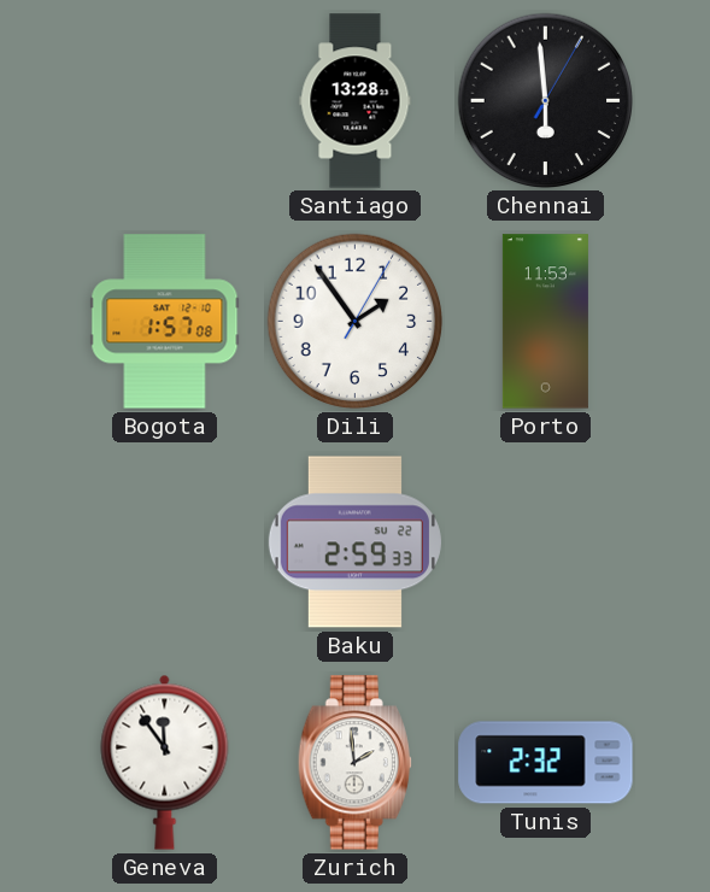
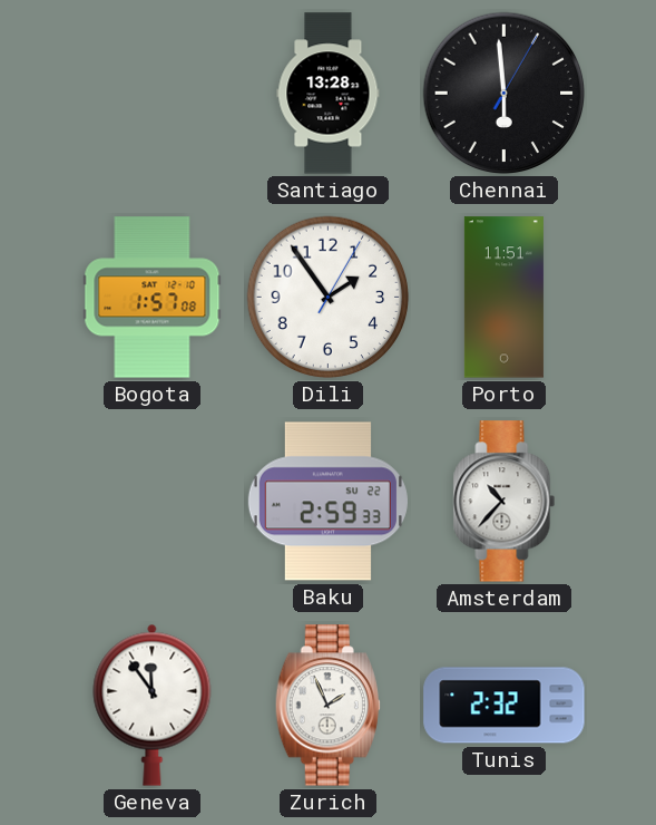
Porto: 11:53 -> 11:51
Amsterdam: none -> 10:37
Zurich: 1:59 -> 1:56
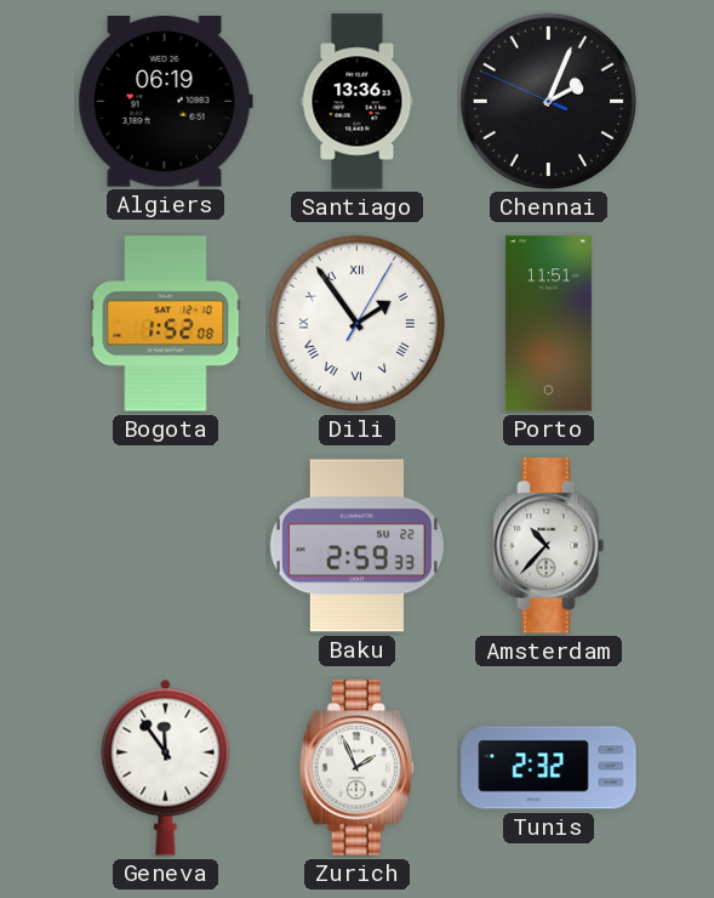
Algiers: none -> 06:19
Santiago: 13:28 -> 13:36
Chennai: 5:59 -> 2:03
Bogota: 1:57 -> 1:52
Dili numerals: Arabic -> Roman
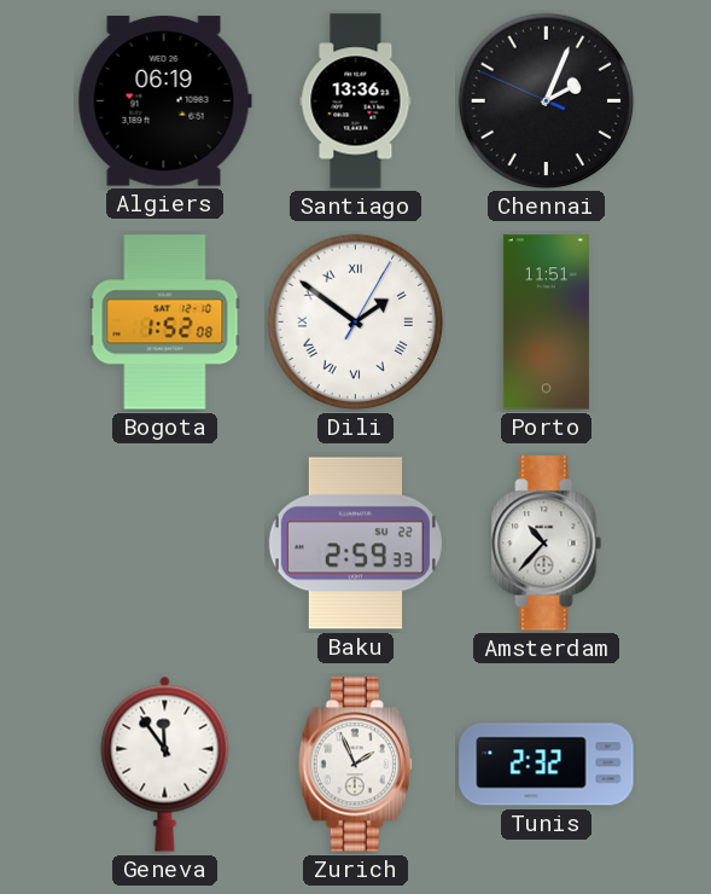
Dili: 1:54 -> 1:51
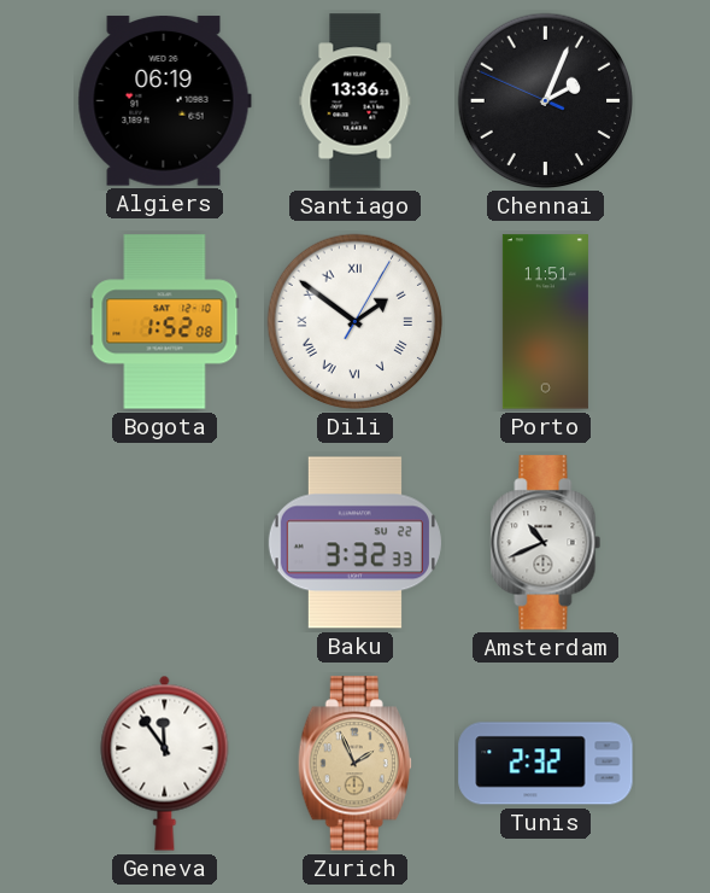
Baku: 2:59 -> 3:32
Amsterdam: 10:37 -> 10:41
Zurich dial: white -> champagne
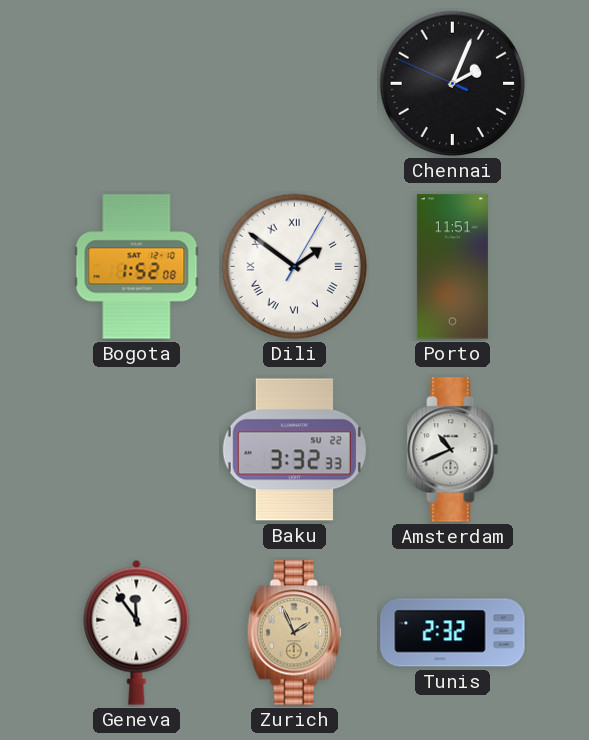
Algiers: 06:19 -> none
Santiago: 13:36 -> none
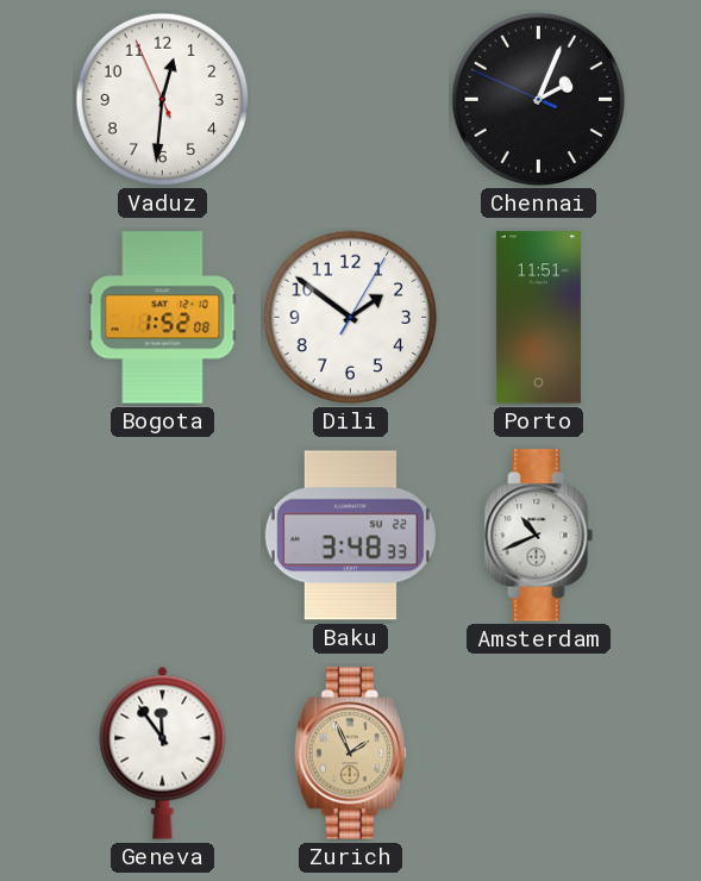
Vaduz: none -> 12:30
Dili numerals: Roman -> Arabic
Baku: 3:32 -> 3:48
Tunis: 2:32 -> none
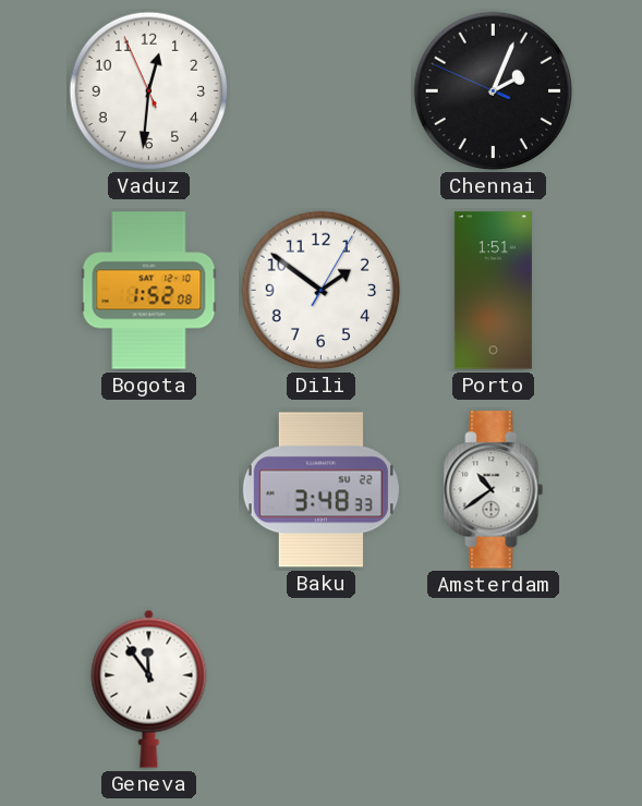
Porto: 11:51 -> 1:51
Amsterdam: 10:41 -> 10:39
Zurich: 1:56 -> none
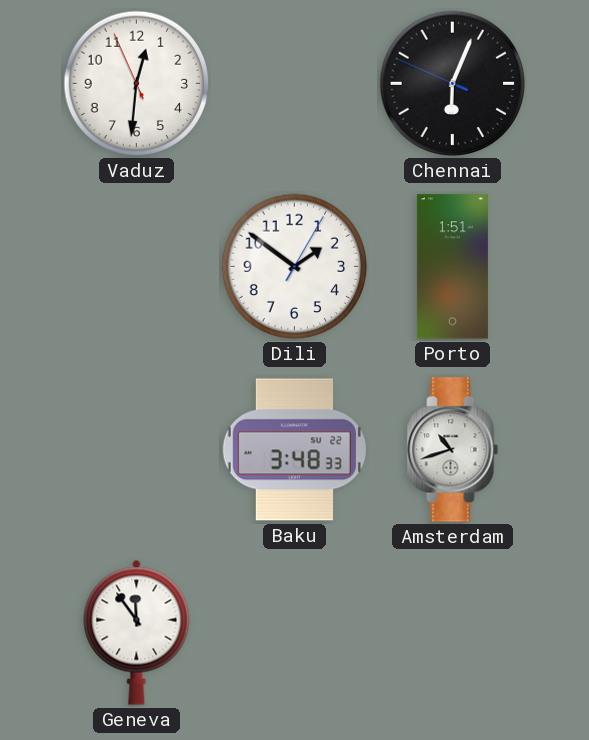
Chennai: 2:03 -> 6:03
Bogota: 1:52 -> none
Amsterdam: 10:39 -> 10:42
